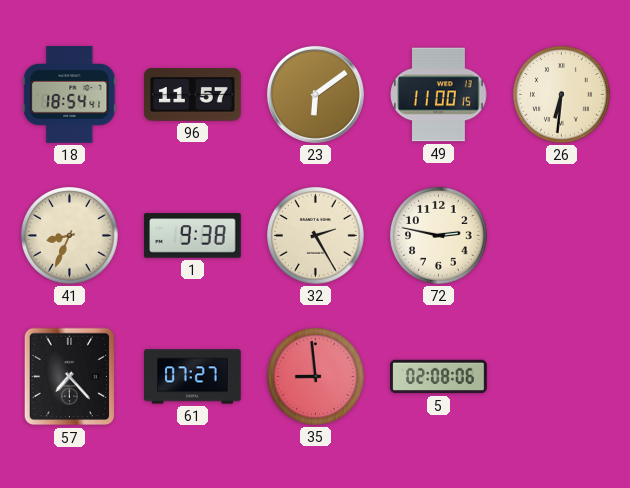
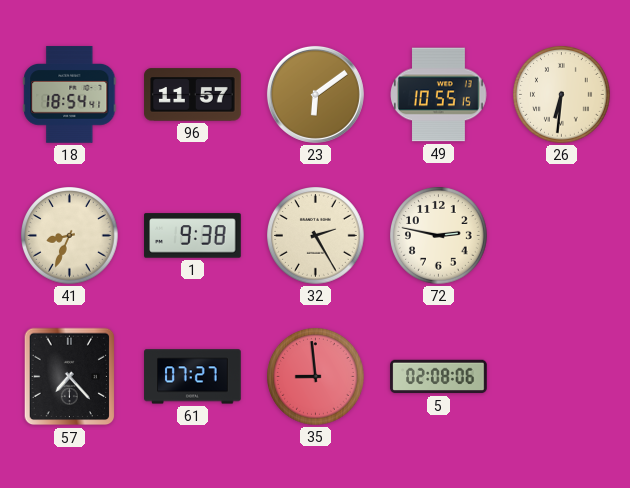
49: 11:00 -> 10:55
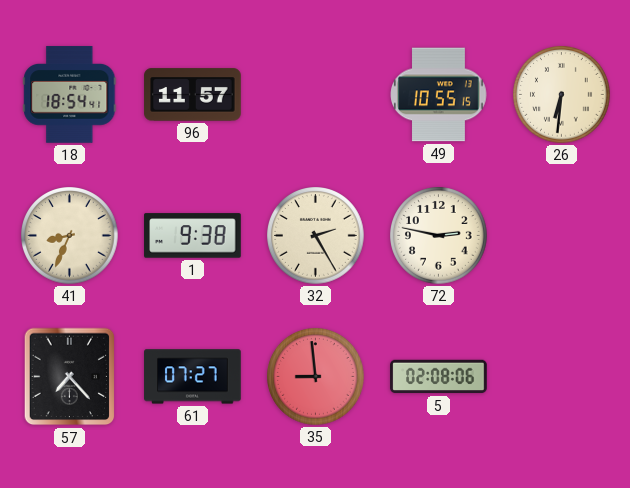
23: 6:09 -> none
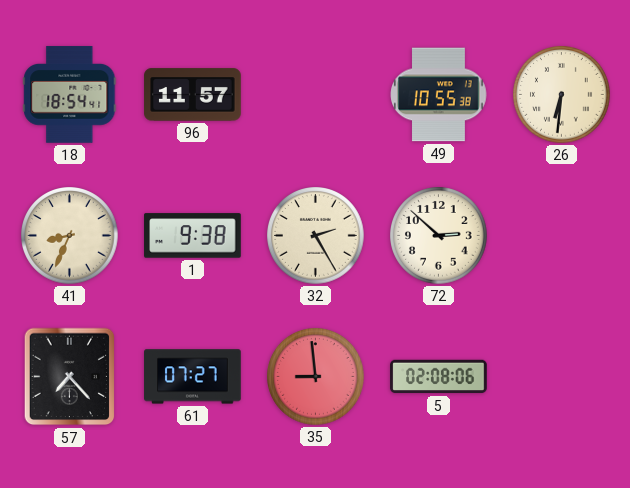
49: 10:55:15 -> 10:55:38
72: 2:47 -> 2:52
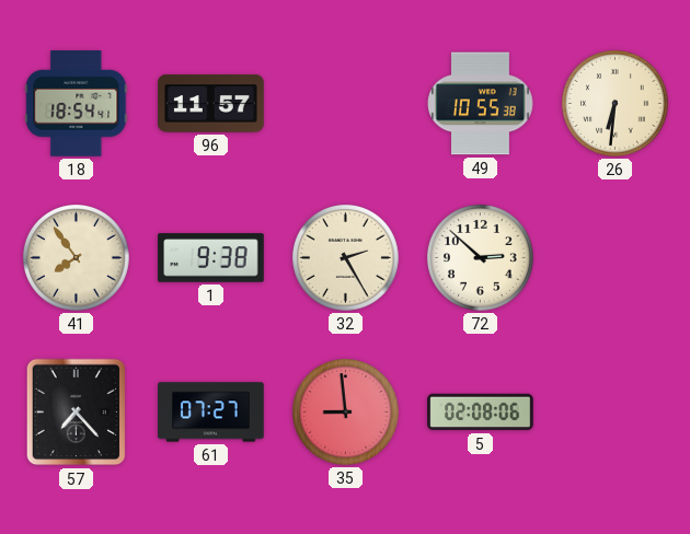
41: 8:34 -> 7:54
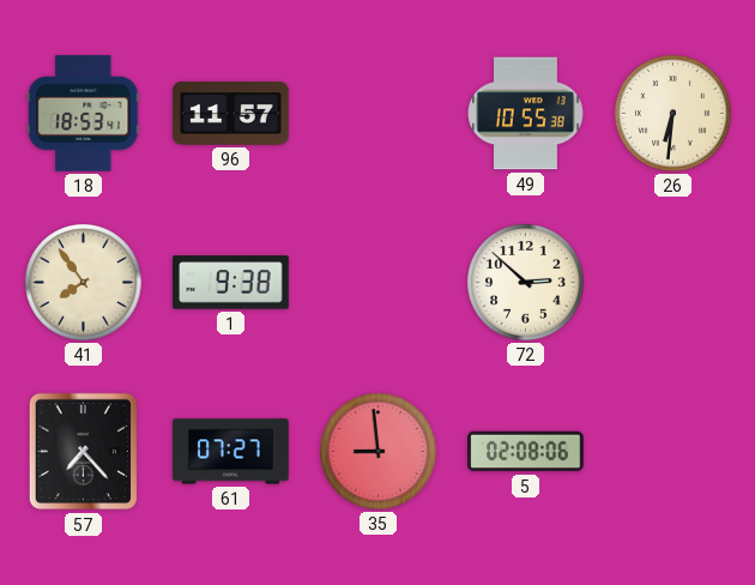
18: 18:54 -> 18:53
32: 2:25 -> none
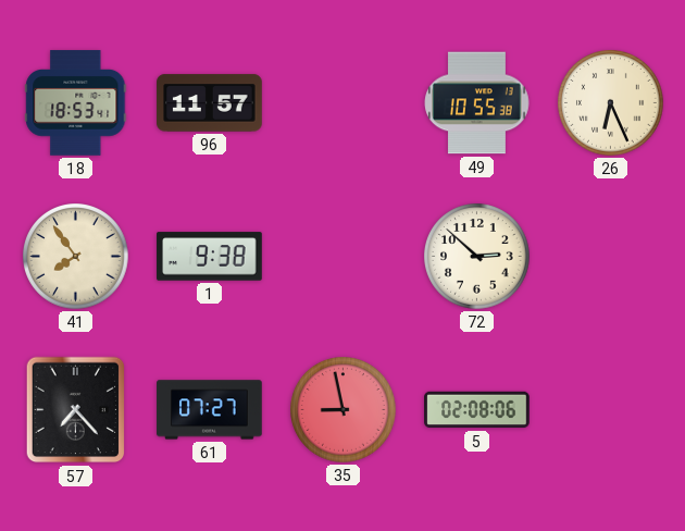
26: 6:31 -> 6:26
35: 8:59 -> 8:58
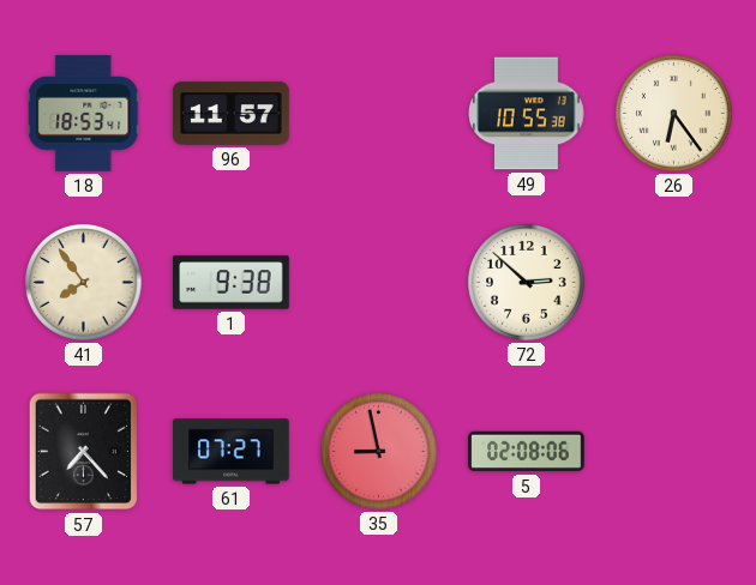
26: 6:26 -> 6:24
